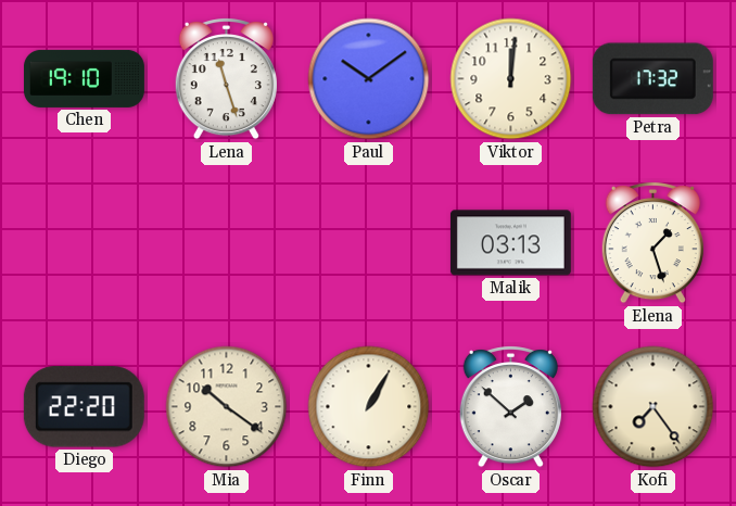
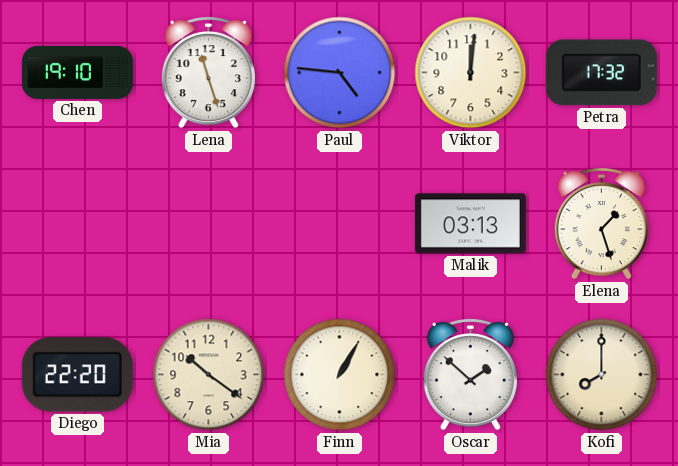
Paul: 10:09 -> 4:46
Kofi: 7:24 -> 8:00
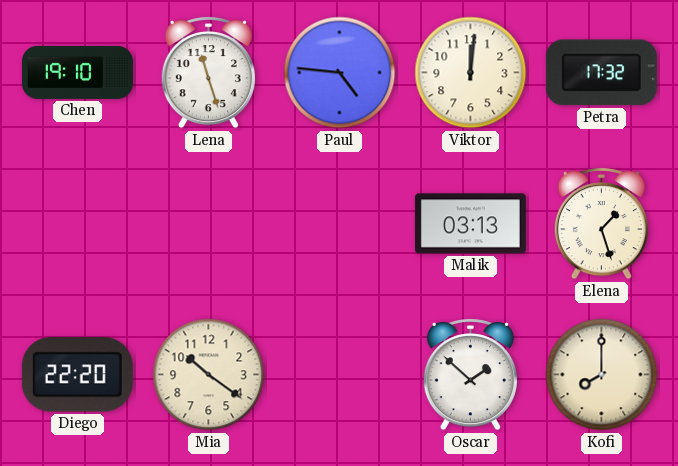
Finn: 1:05 -> none
